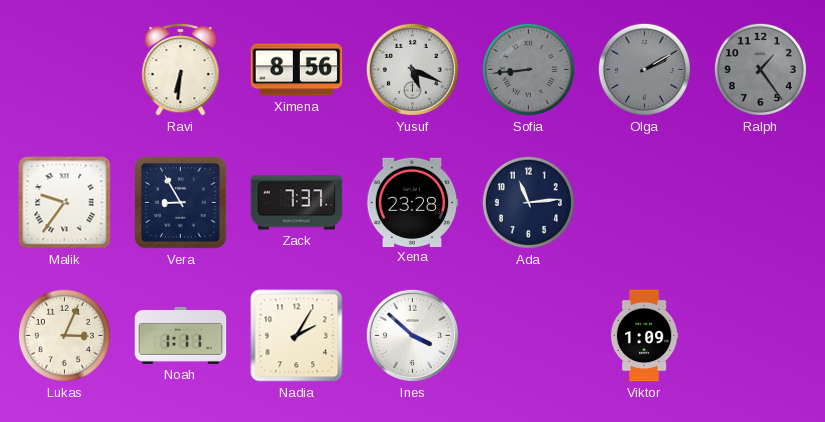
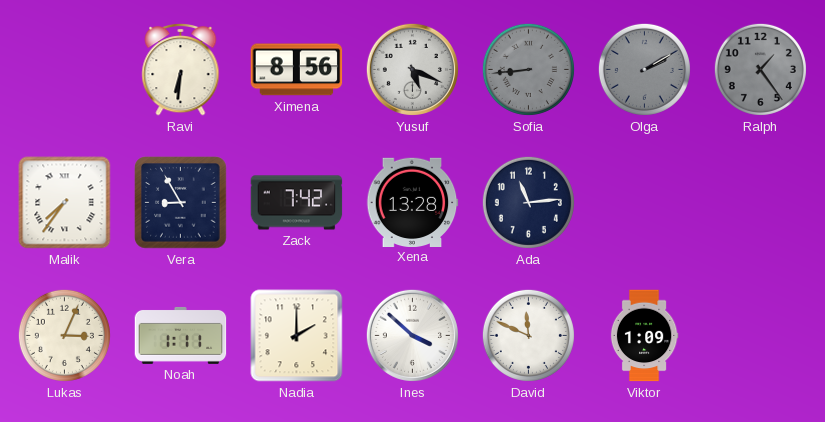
Malik: 9:36 -> 7:36
Zack: 7:37 -> 7:42
Xena: 23:28 -> 13:28
Nadia: 2:05 -> 2:00
David: none -> 11:49
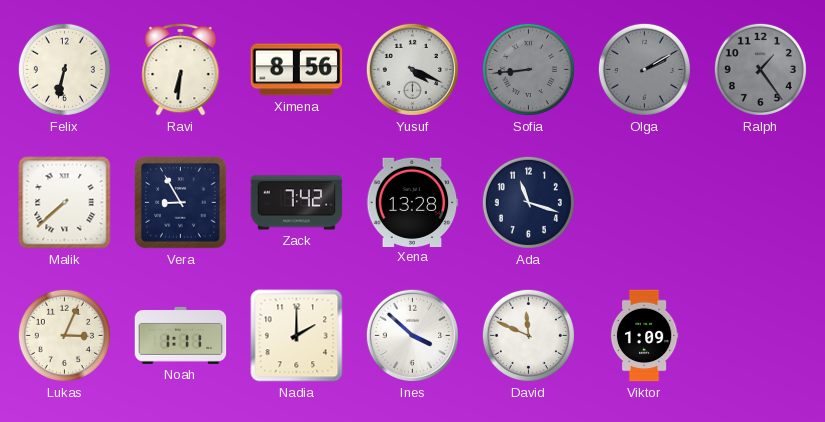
Felix: none -> 6:32
Yusuf: 5:19 -> 4:19
Malik: 7:36 -> 7:38
Ada: 11:14 -> 11:18
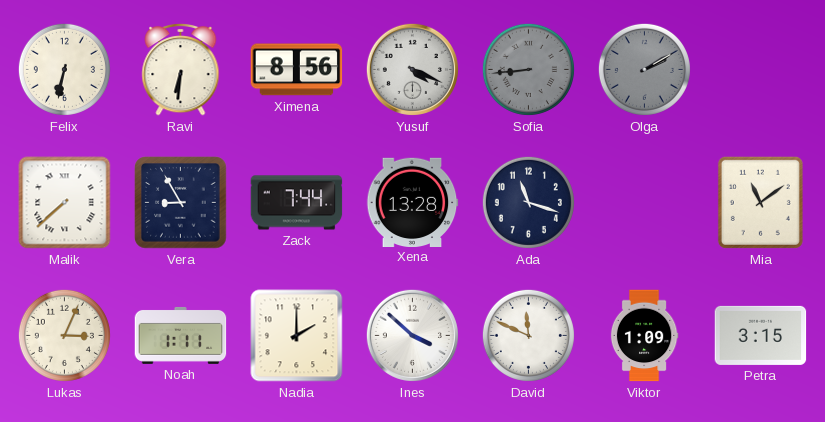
Ralph: 1:24 -> none
Zack: 7:42 -> 7:44
Mia: none -> 11:09
Petra: none -> 3:15
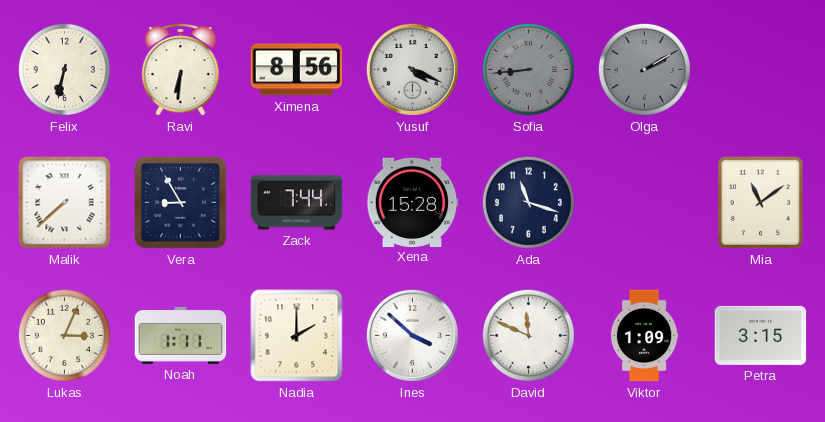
Xena: 13:28 -> 15:28
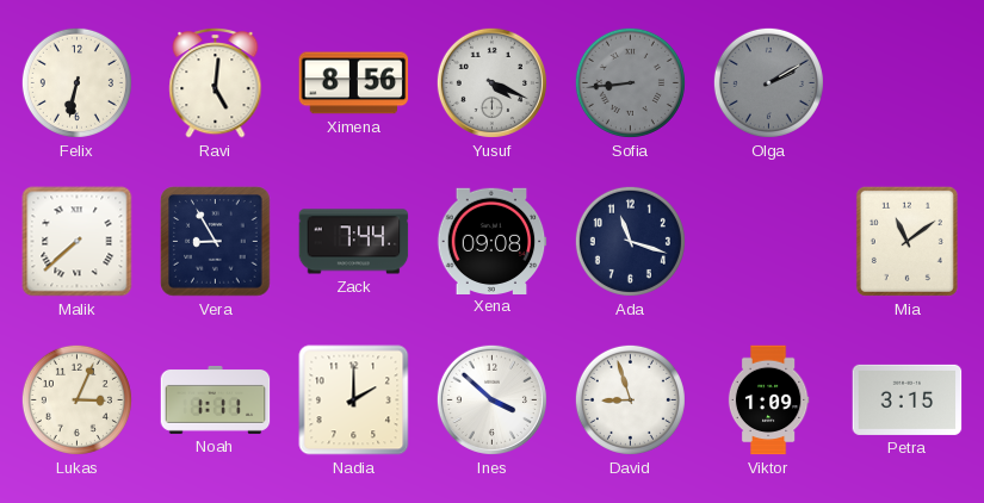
Ravi: 6:31 -> 5:01
Xena: 15:28 -> 09:08
David: 11:49 -> 8:57
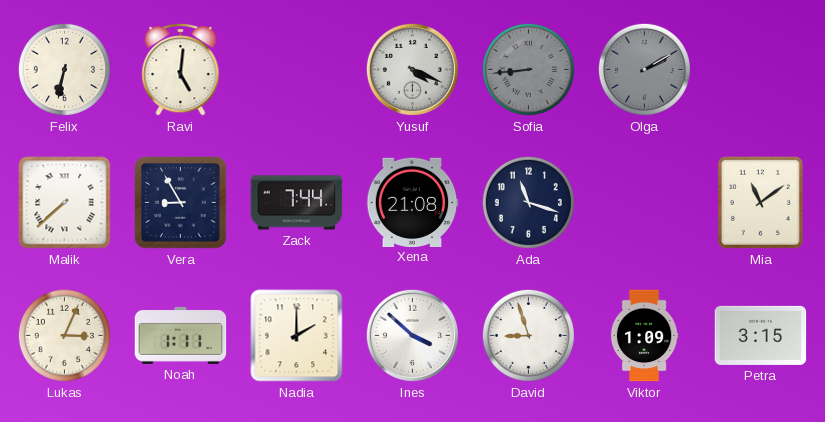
Ximena: 8:56 -> none
Xena: 09:08 -> 21:08
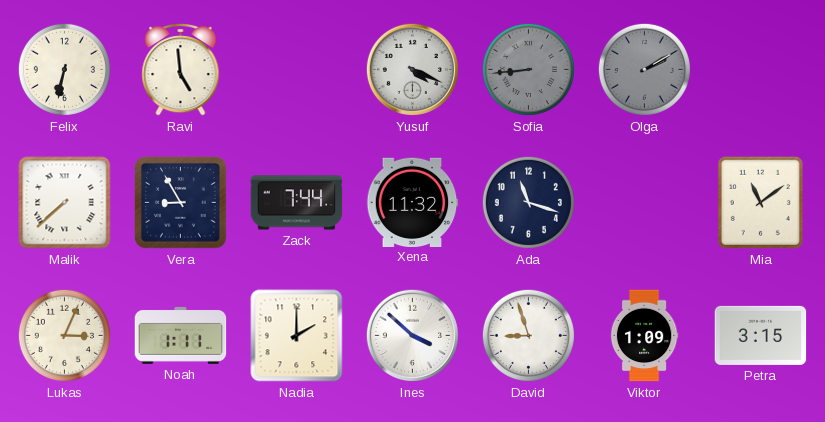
Ravi: 5:01 -> 4:59
Xena: 21:08 -> 11:32
